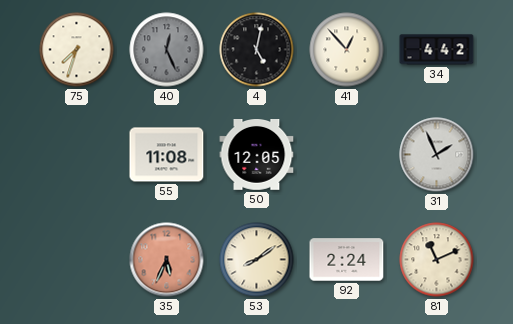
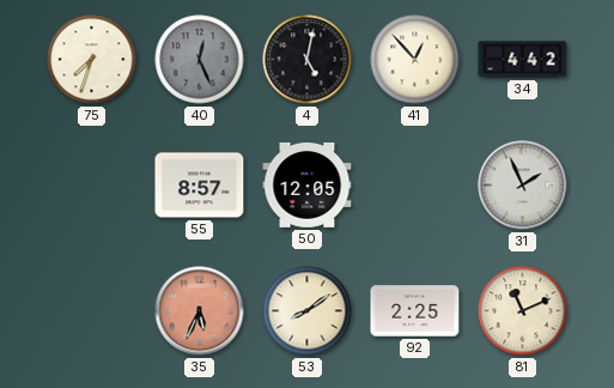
55: 11:08 -> 8:57
92: 2:24 -> 2:25
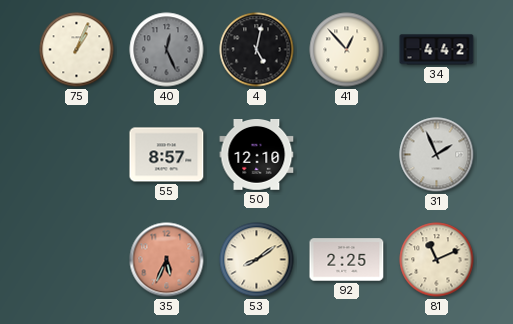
75: 7:33 -> 1:04
50: 12:05 -> 12:10
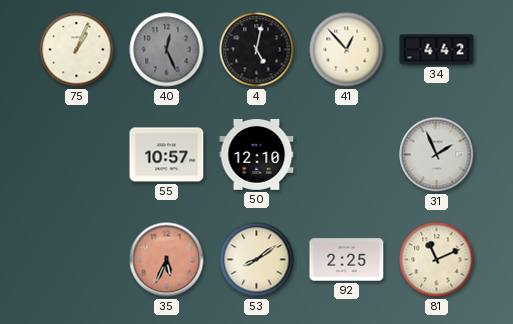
55: 8:57 -> 10:57
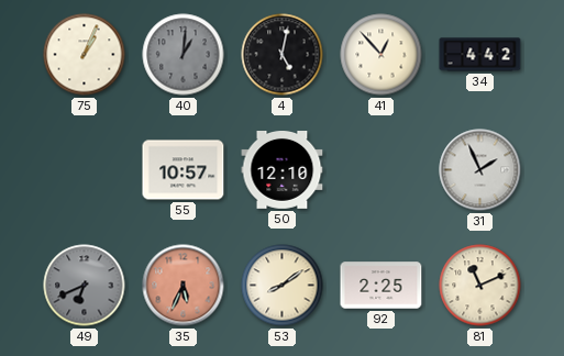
40: 12:26 -> 1:01
49: none -> 6:41
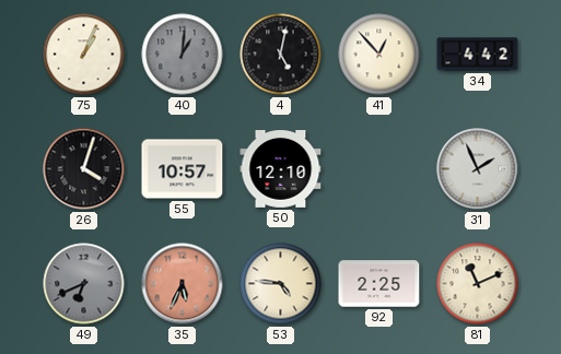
26: none -> 4:03
53: 8:09 -> 4:46
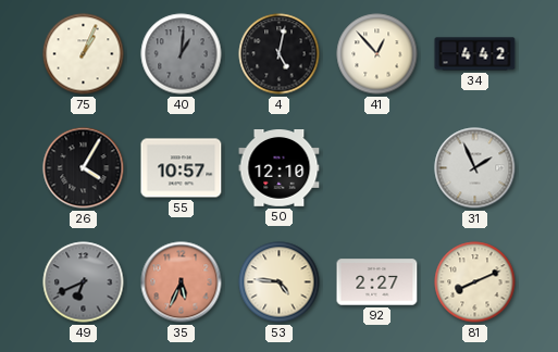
26: 4:03 -> 4:05
92: 2:25 -> 2:27
81: 11:11 -> 8:11
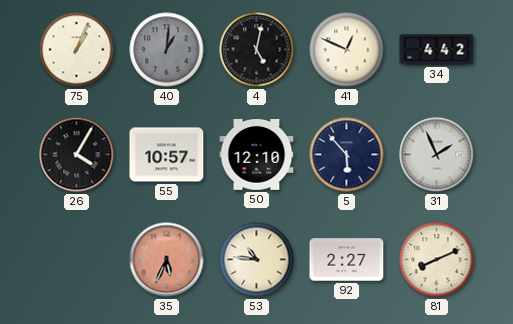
41: 12:53 -> 12:49
5: none -> 5:53
49: 6:41 -> none
53: 4:46 -> 10:46
